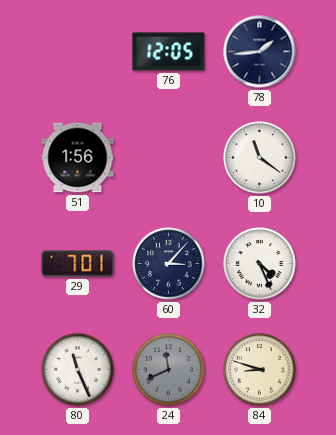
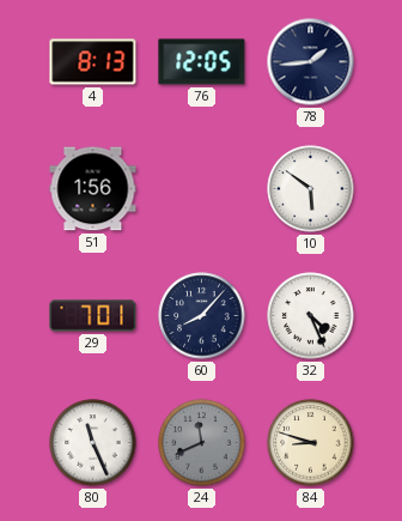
4: none -> 8:13
10: 11:21 -> 5:51
60: 3:07 -> 8:07
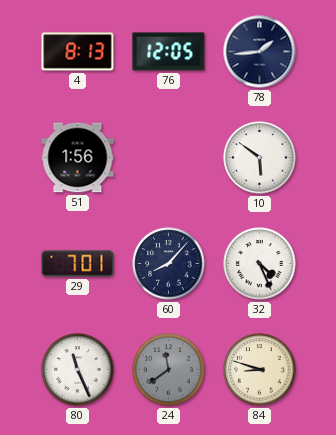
24: 11:41 -> 11:39
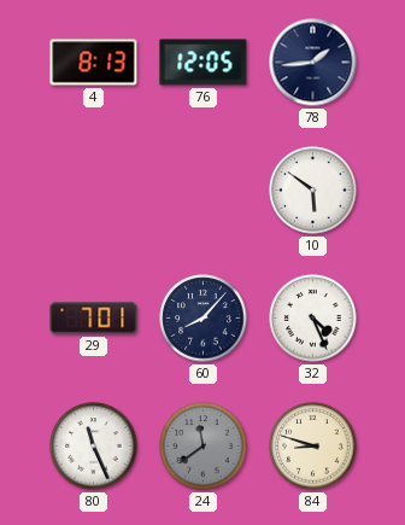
51: 1:56 -> none
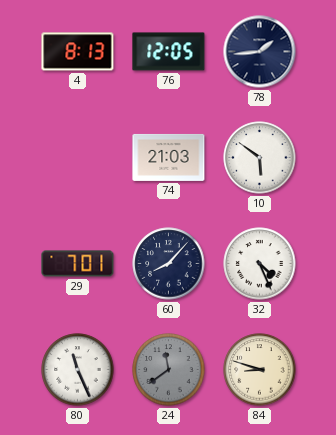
74: none -> 21:03
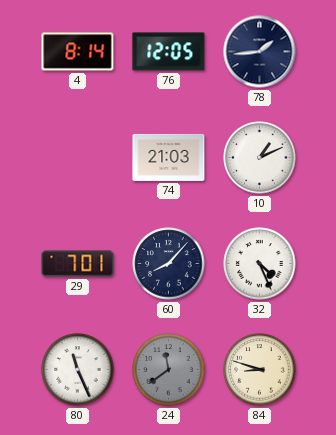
4: 8:13 -> 8:14
10: 5:51 -> 1:11
